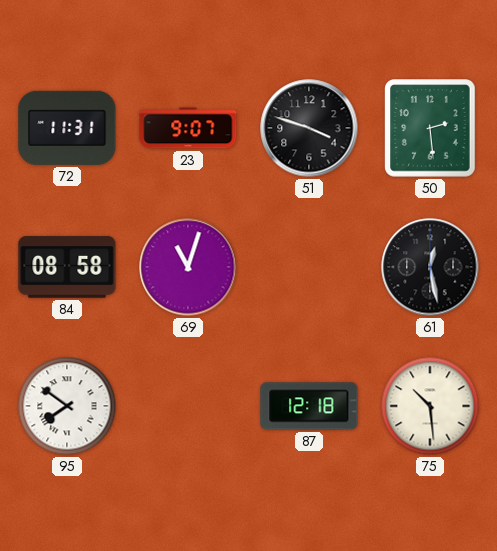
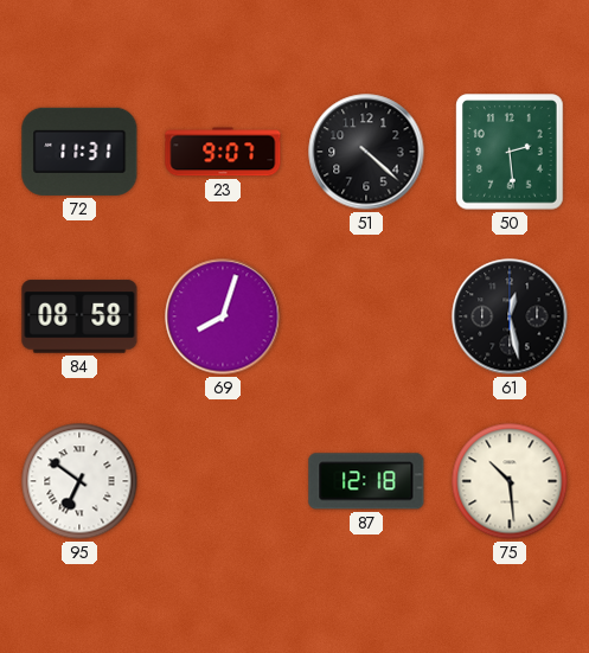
51: 3:48 -> 4:22
69: 11:03 -> 8:03
95: 7:51 -> 6:51
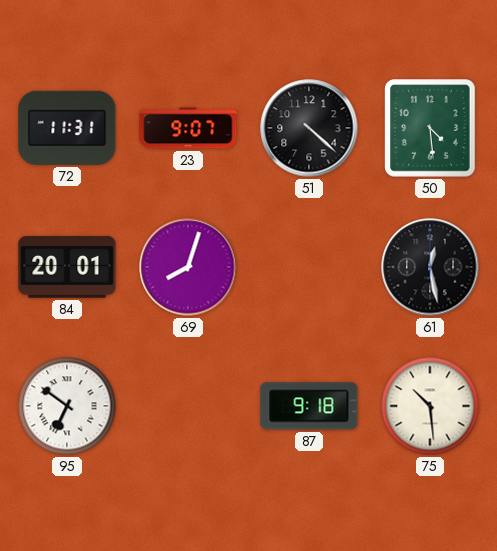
50: 2:29 -> 4:29
84: 08:58 -> 20:01
87: 12:18 -> 9:18
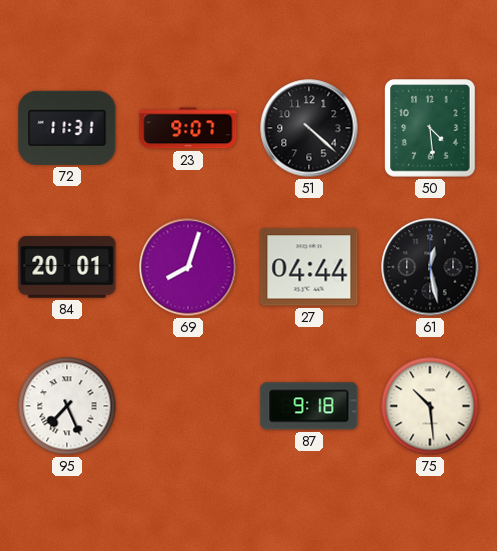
27: none -> 04:44
95: 6:51 -> 7:26
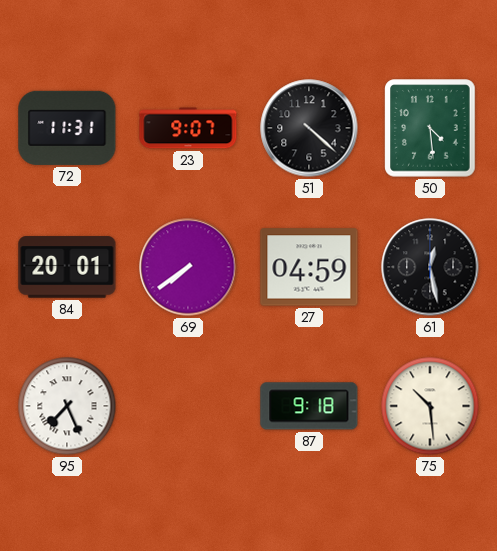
69: 8:03 -> 7:39
27: 04:44 -> 04:59
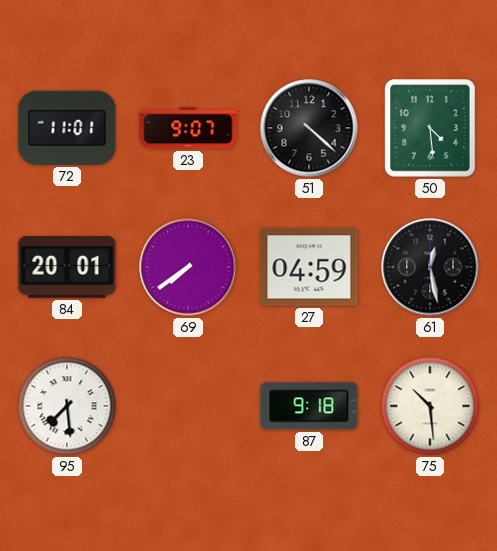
72: 11:31 -> 11:01
95: 7:26 -> 7:29
